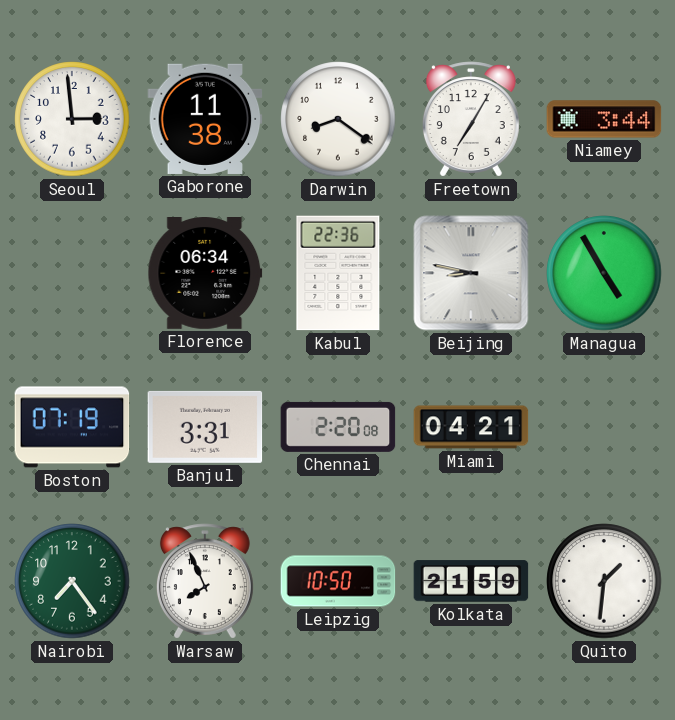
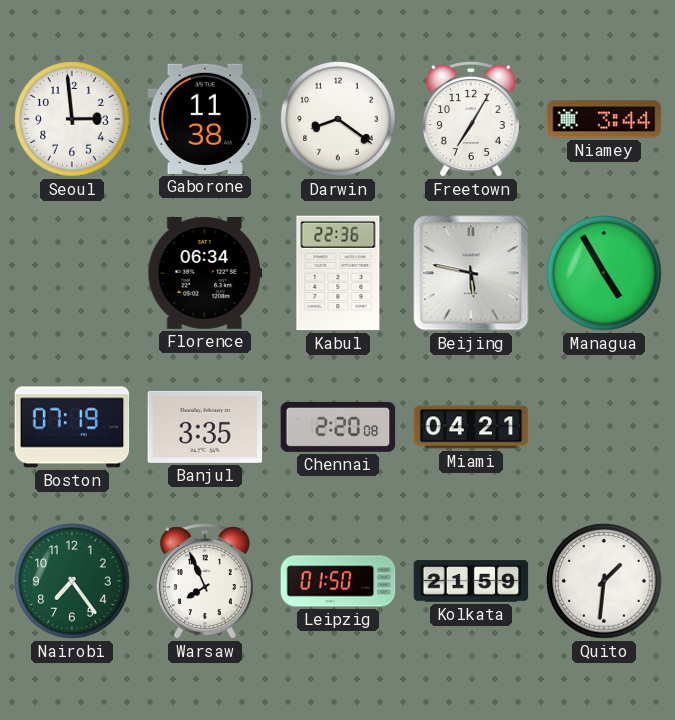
Beijing: 8:47 -> 5:47
Banjul: 3:31 -> 3:35
Leipzig: 10:50 -> 01:50
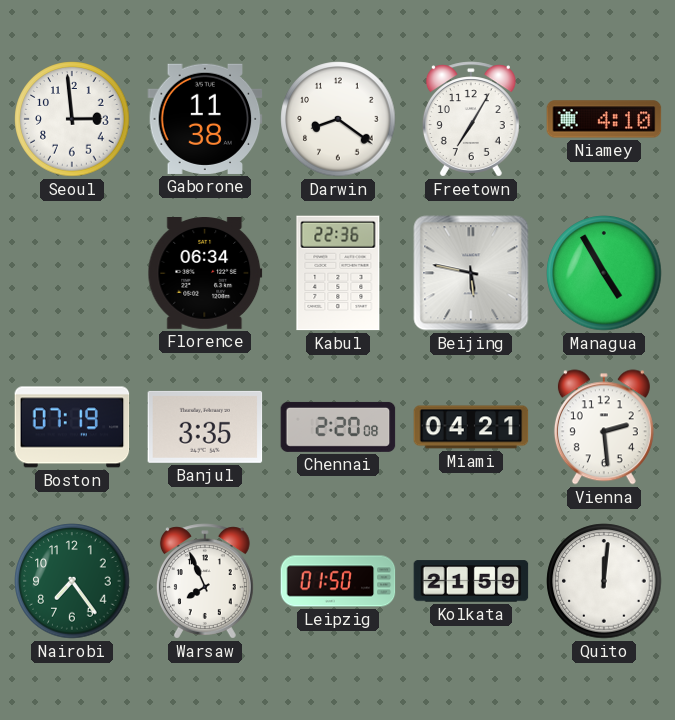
Niamey: 3:44 -> 4:10
Vienna: none -> 2:29
Quito: 1:31 -> 12:01
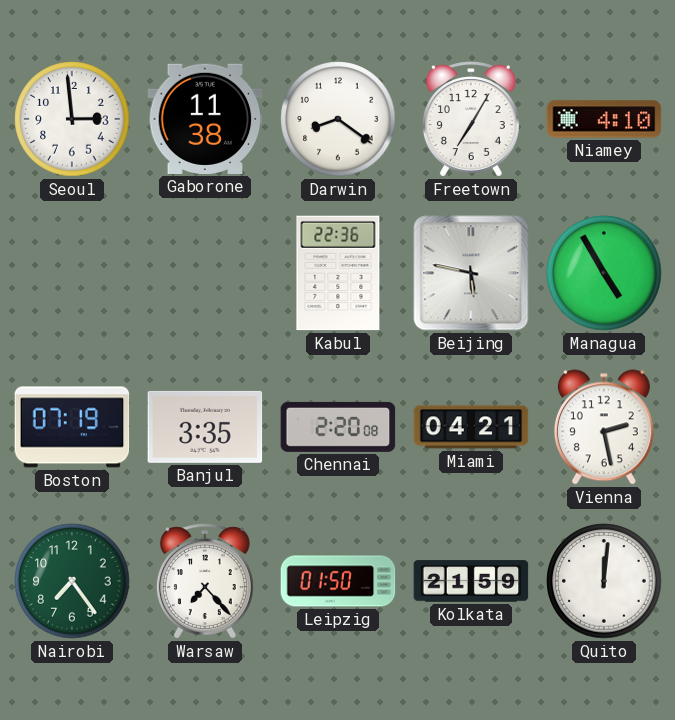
Florence: 06:34 -> none
Vienna: 2:29 -> 2:28
Warsaw: 7:56 -> 7:23
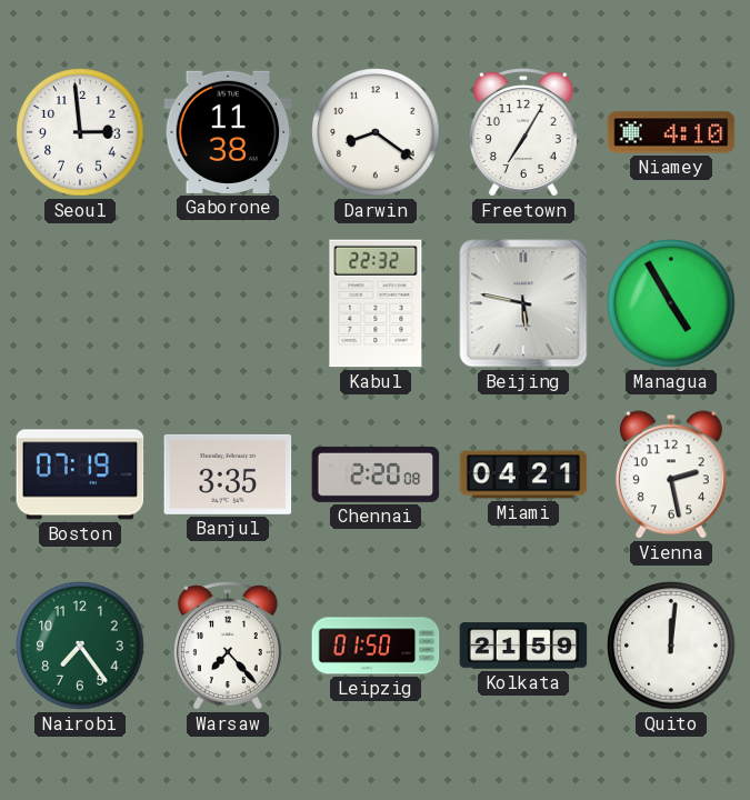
Kabul: 22:36 -> 22:32
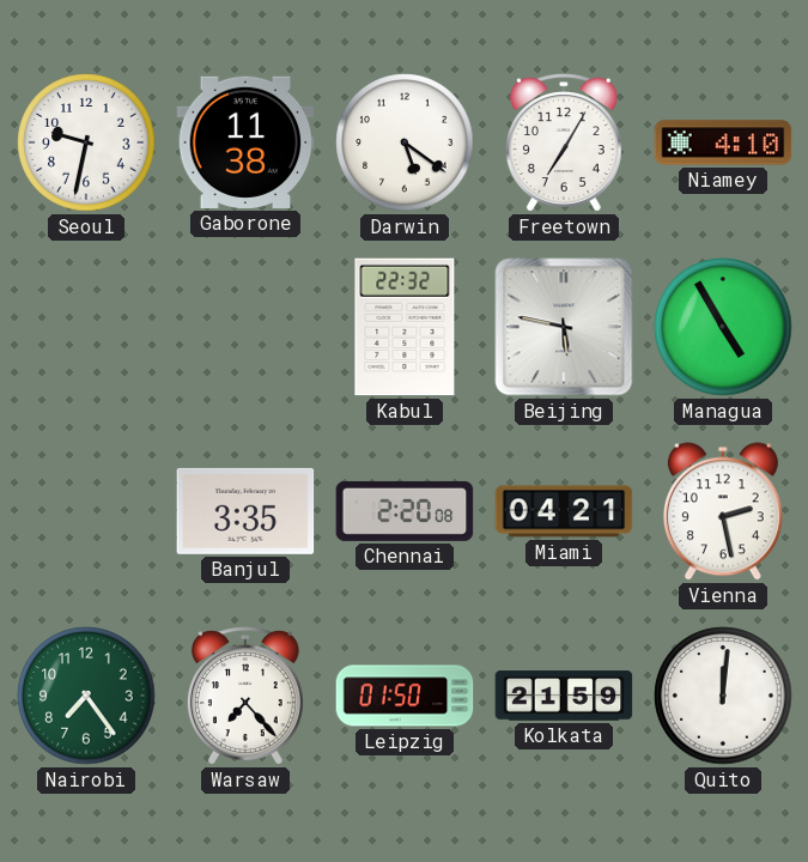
Seoul: 2:59 -> 9:32
Darwin: 8:21 -> 5:21
Boston: 07:19 -> none
